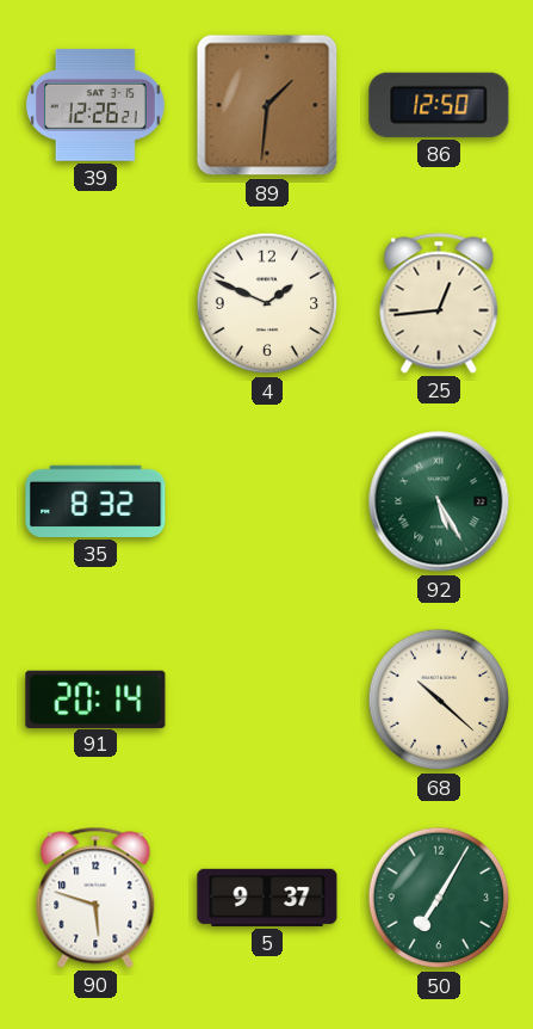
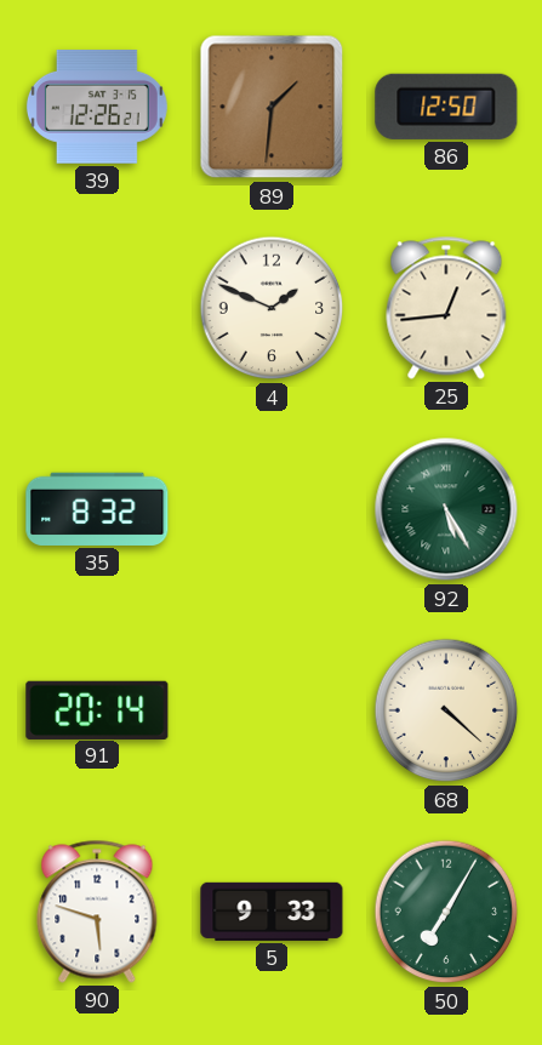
68: 10:22 -> 4:22
5: 9:37 -> 9:33
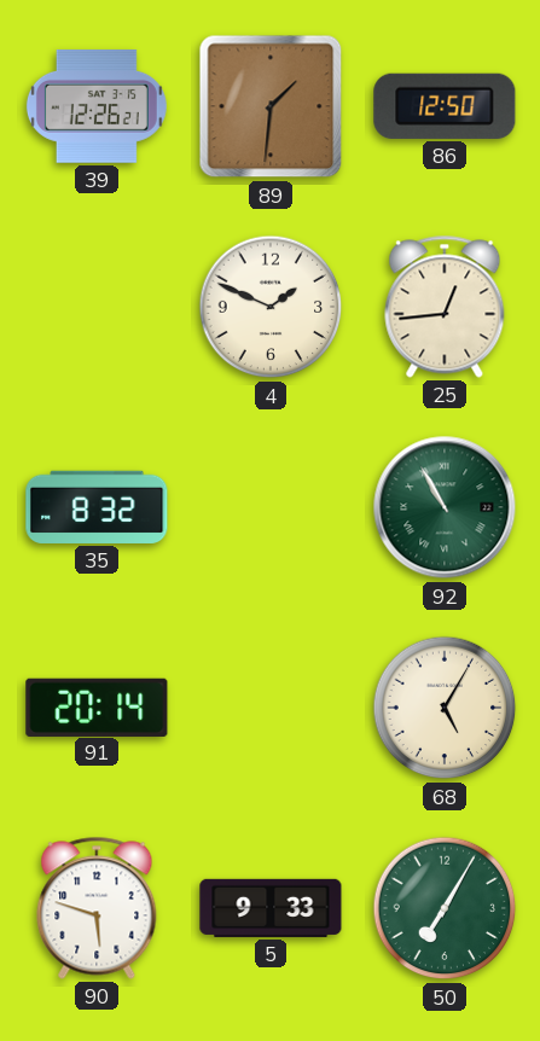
92: 5:25 -> 10:55
68: 4:22 -> 5:05
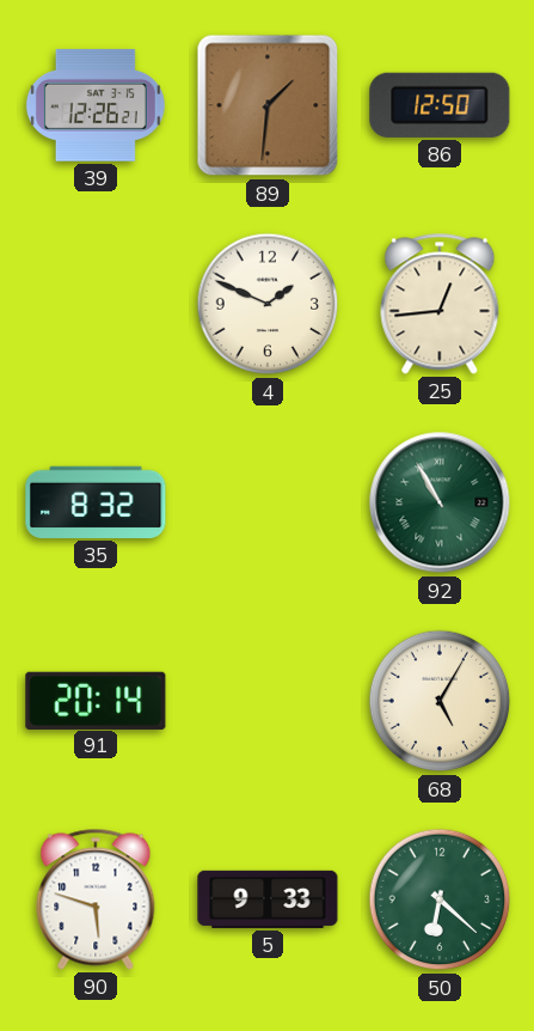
50: 7:05 -> 6:22
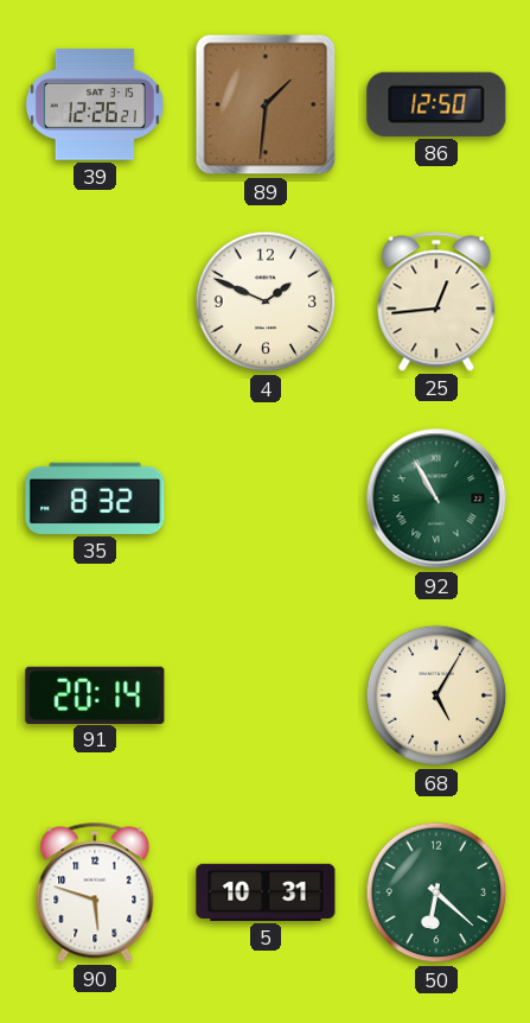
5: 9:33 -> 10:31
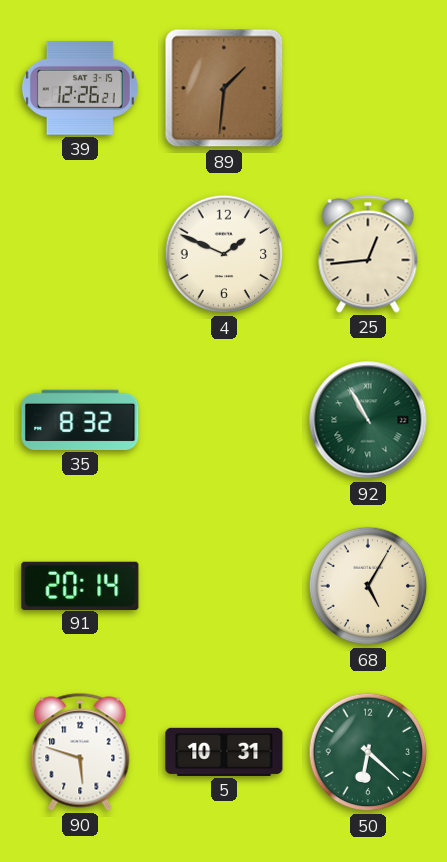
86: 12:50 -> none
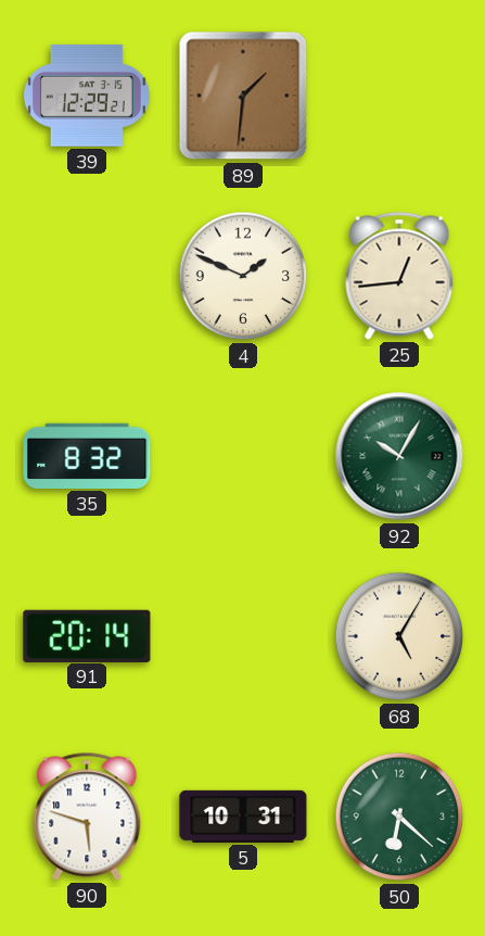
39: 12:26 -> 12:29
92: 10:55 -> 10:05
